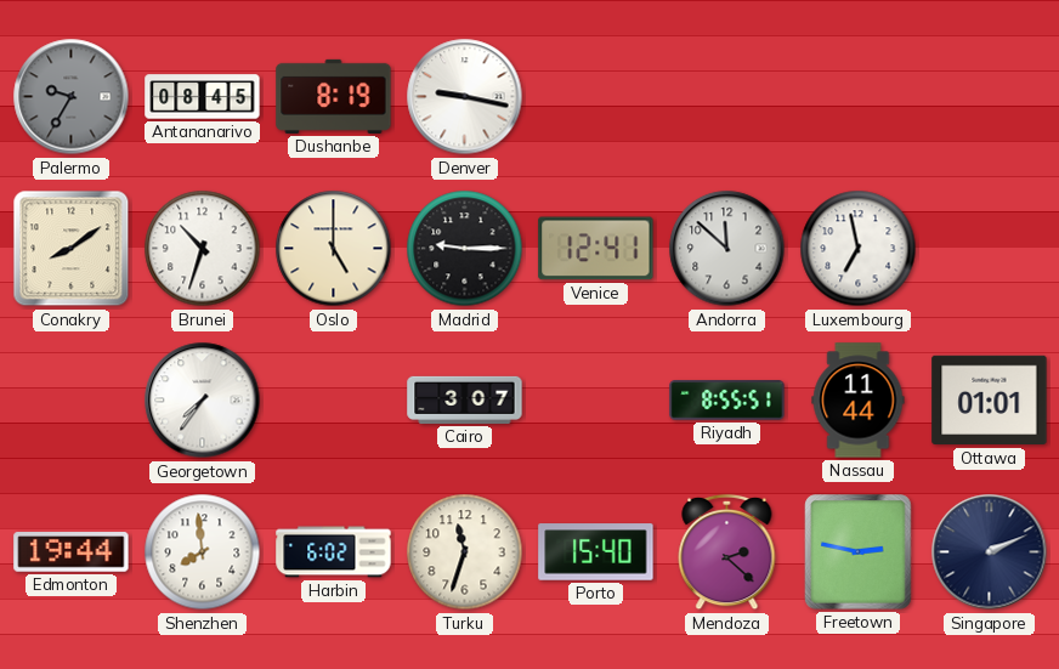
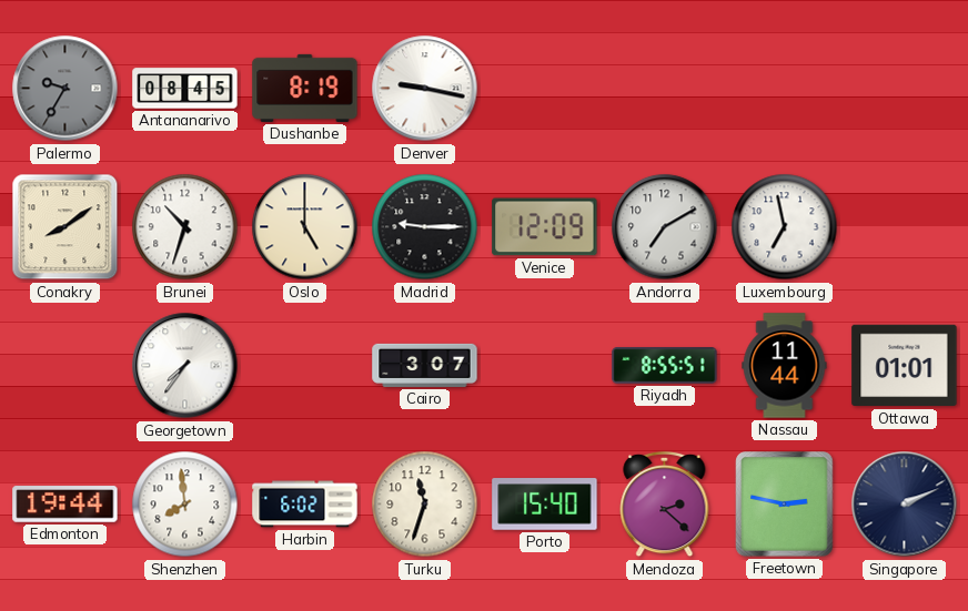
Venice: 12:41 -> 12:09
Andorra: 11:52 -> 7:10
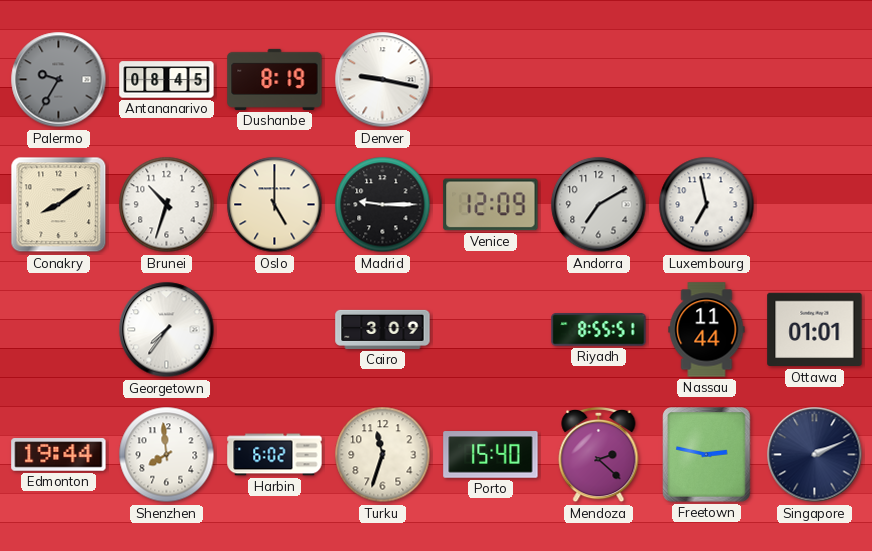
Cairo: 3:07 -> 3:09
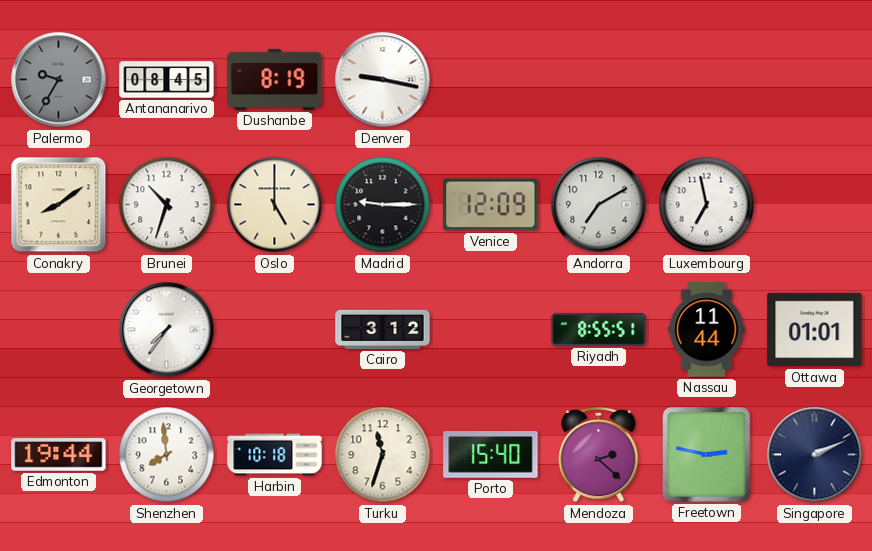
Cairo: 3:09 -> 3:12
Harbin: 6:02 -> 10:18
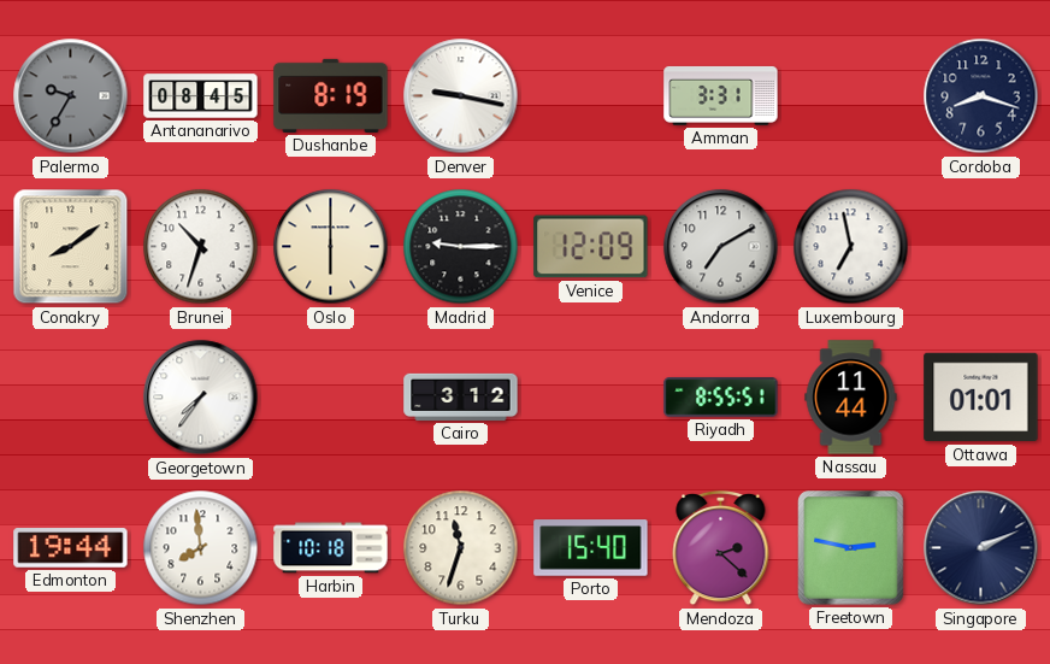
Amman: none -> 3:31
Cordoba: none -> 8:18
Oslo: 5:00 -> 6:00
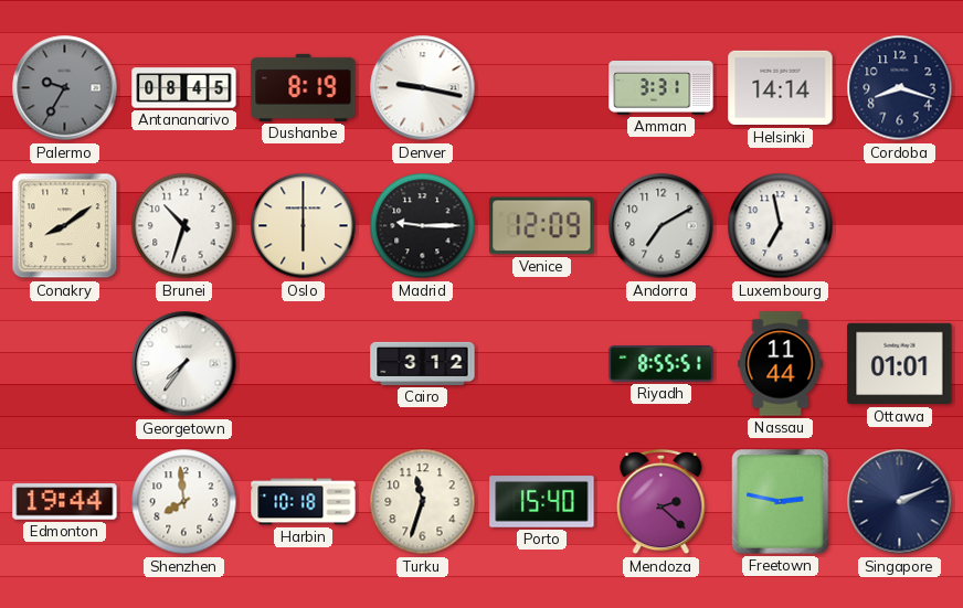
Helsinki: none -> 14:14
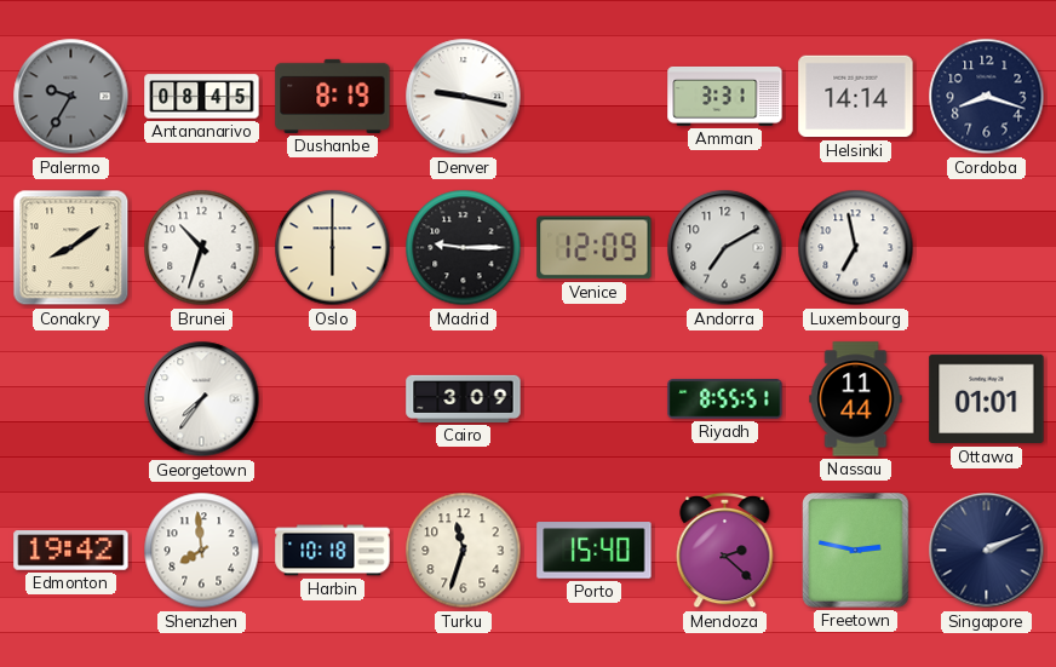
Cairo: 3:12 -> 3:09
Edmonton: 19:44 -> 19:42
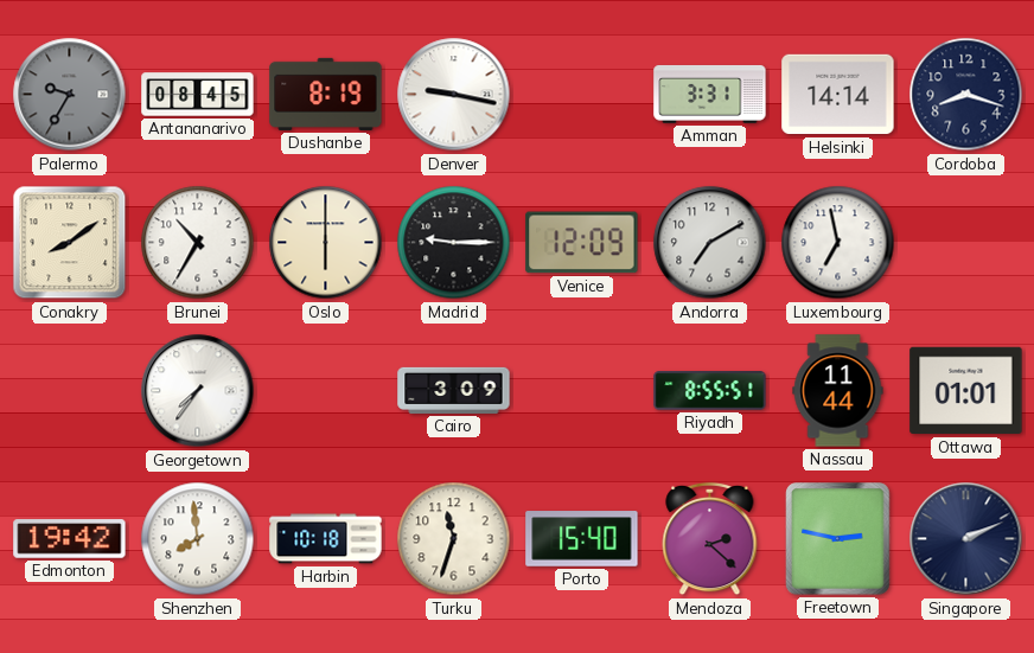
Brunei: 10:33 -> 10:35
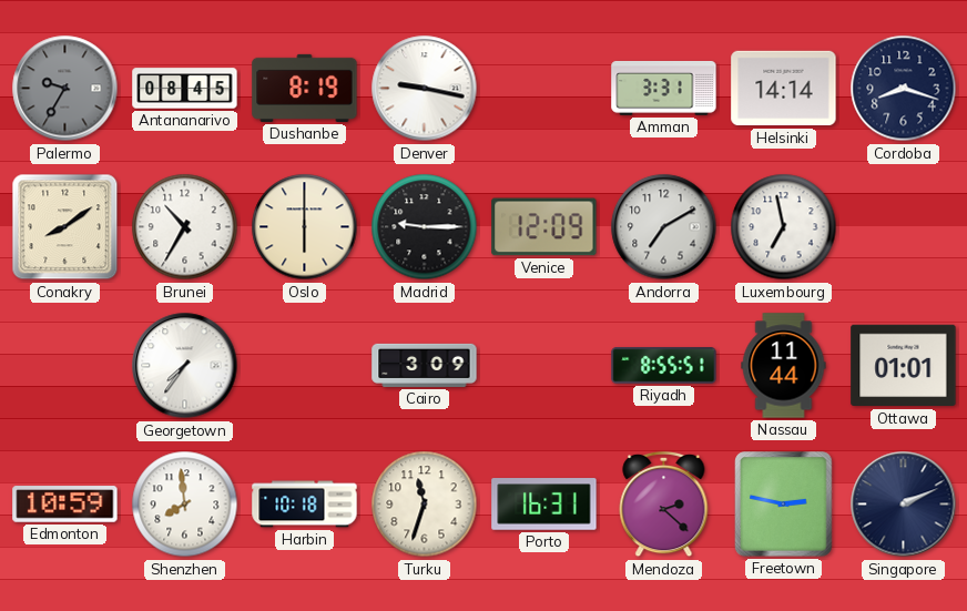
Edmonton: 19:42 -> 10:59
Porto: 15:40 -> 16:31
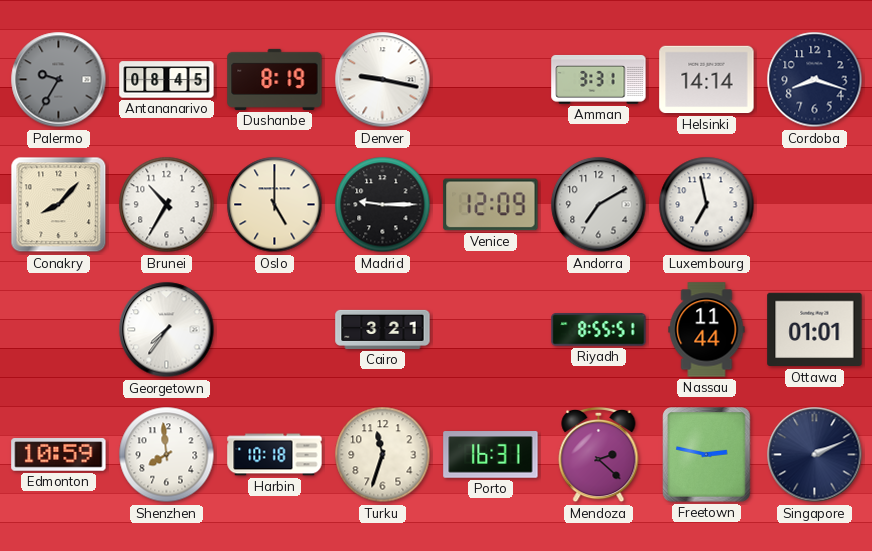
Conakry: 8:09 -> 8:07
Oslo: 6:00 -> 5:00
Cairo: 3:09 -> 3:21
